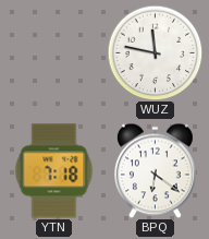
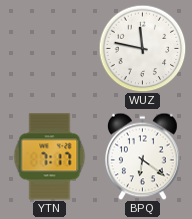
YTN: 7:18 -> 7:17
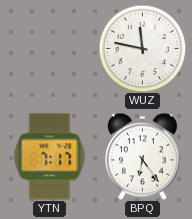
BPQ: 6:21 -> 6:24
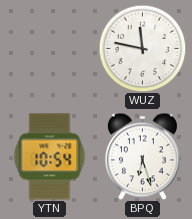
YTN: 7:17 -> 10:54
BPQ: 6:24 -> 6:27
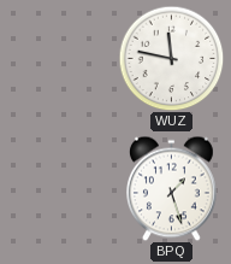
YTN: 10:54 -> none
BPQ: 6:27 -> 1:27
